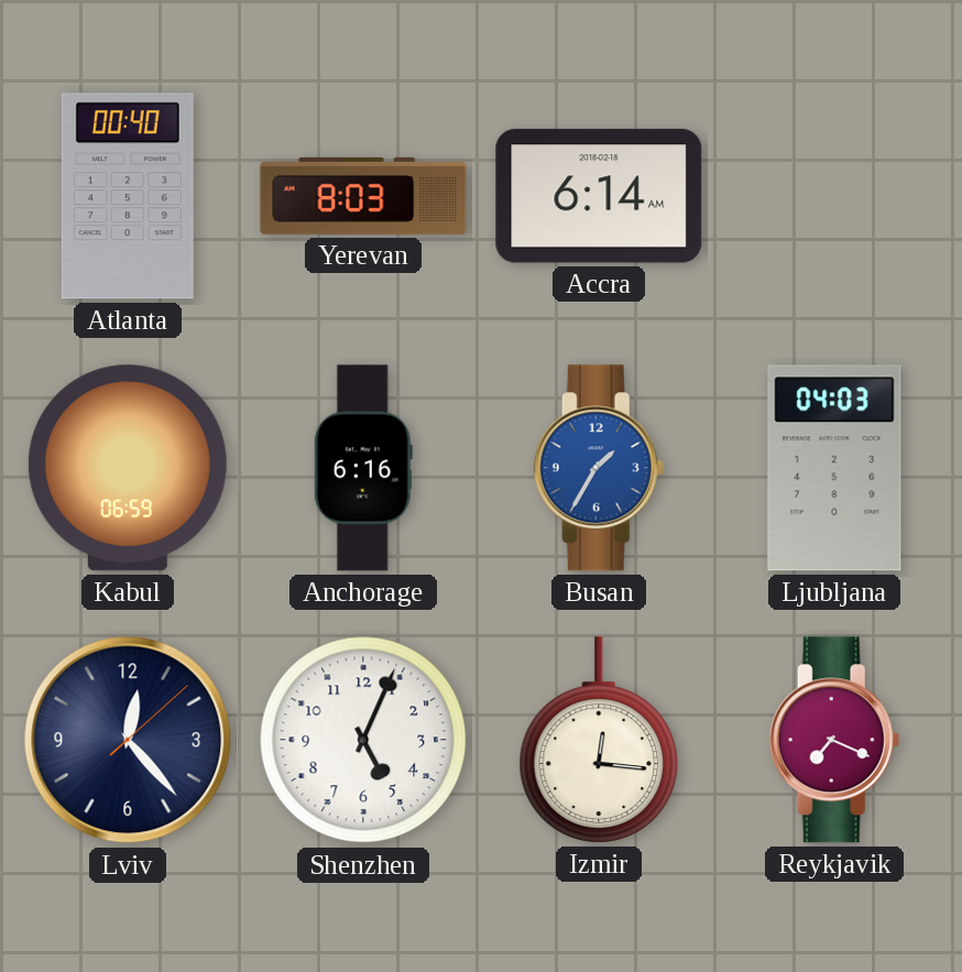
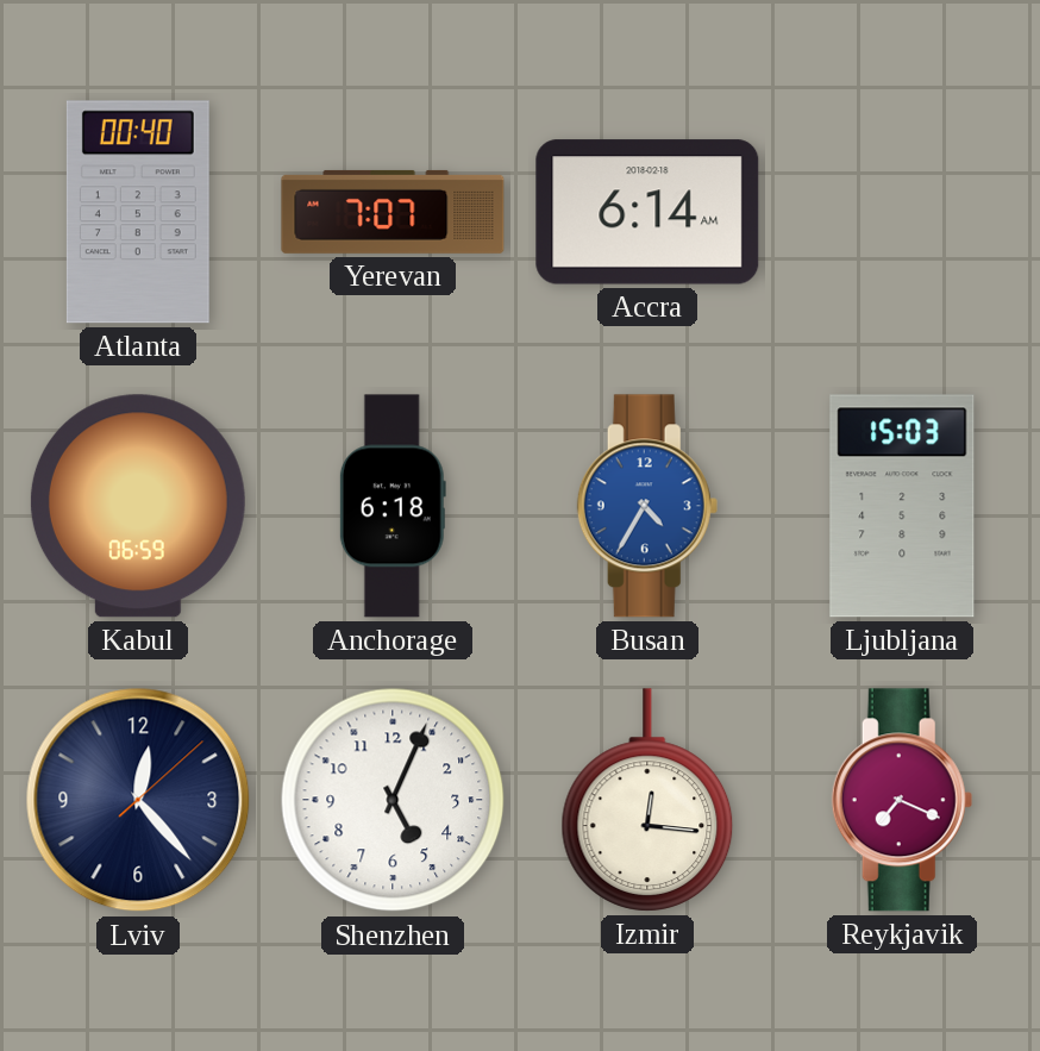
Yerevan: 8:03 -> 7:07
Anchorage: 6:16 -> 6:18
Busan: 1:35 -> 4:35
Ljubljana: 04:03 -> 15:03
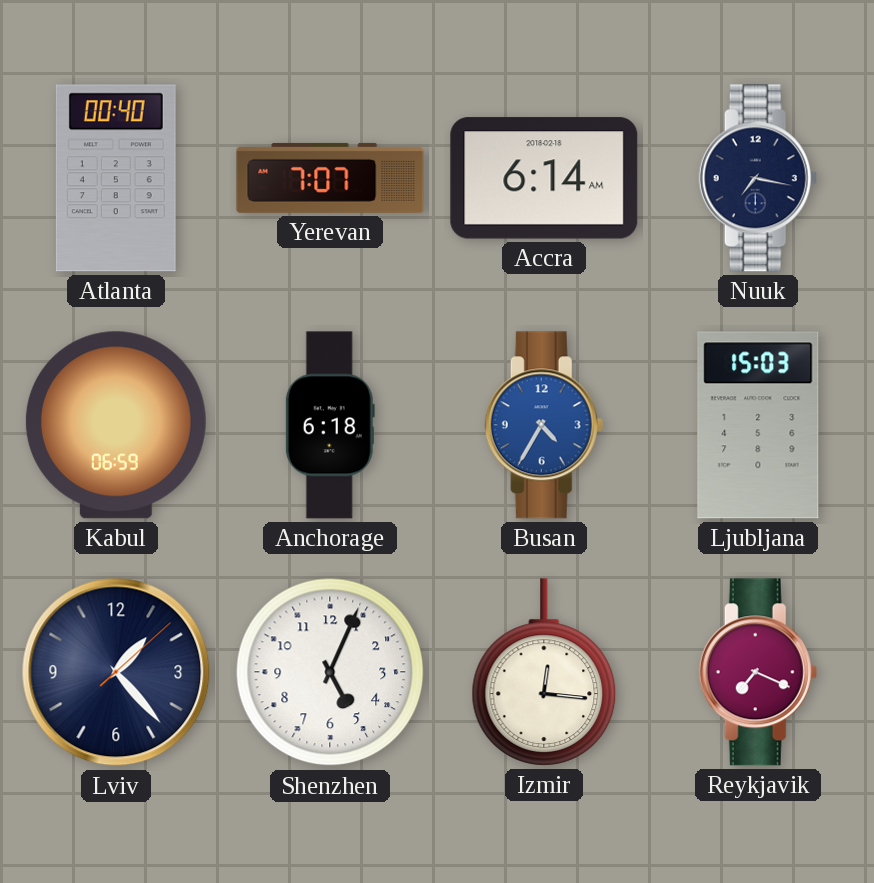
Nuuk: none -> 7:17
Lviv: 12:23 -> 1:23
